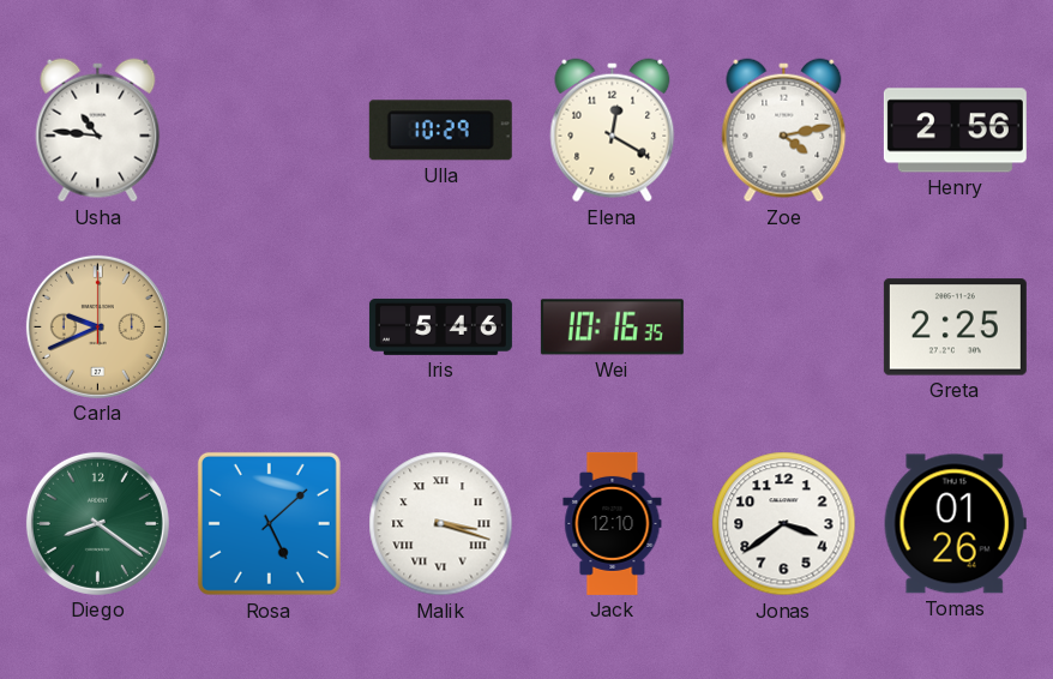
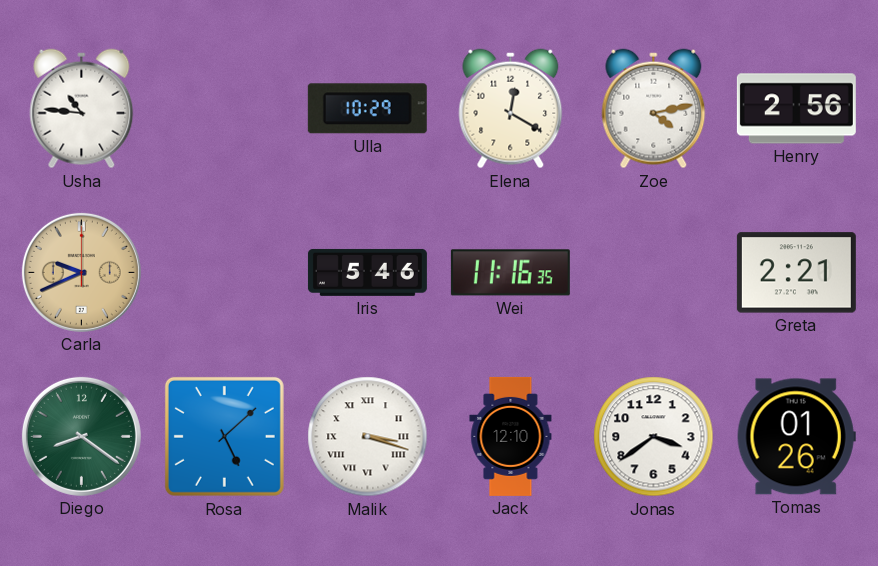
Wei: 10:16 -> 11:16
Greta: 2:25 -> 2:21
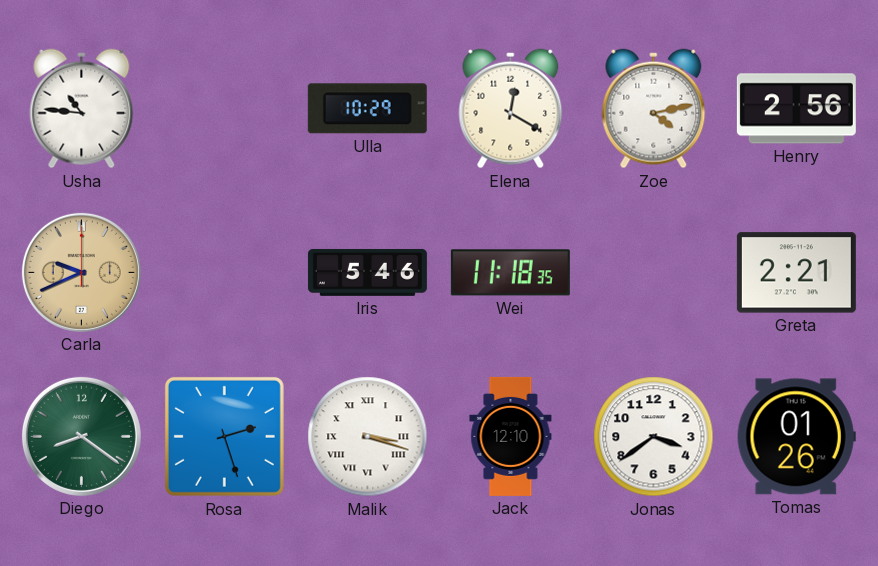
Wei: 11:16 -> 11:18
Rosa: 5:08 -> 2:27
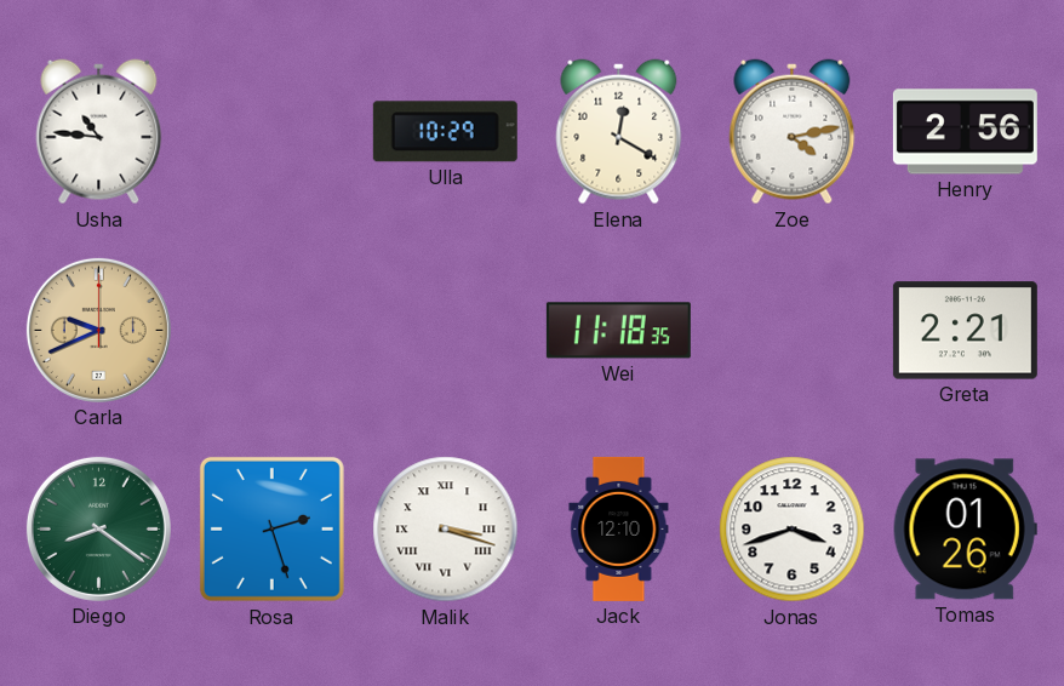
Iris: 5:46 -> none
Jonas: 3:39 -> 3:42
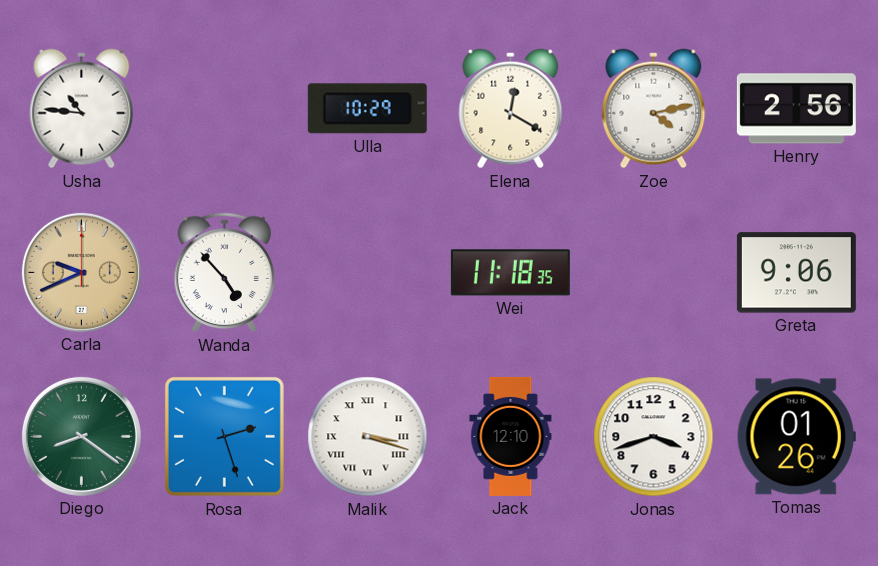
Wanda: none -> 4:53
Greta: 2:21 -> 9:06
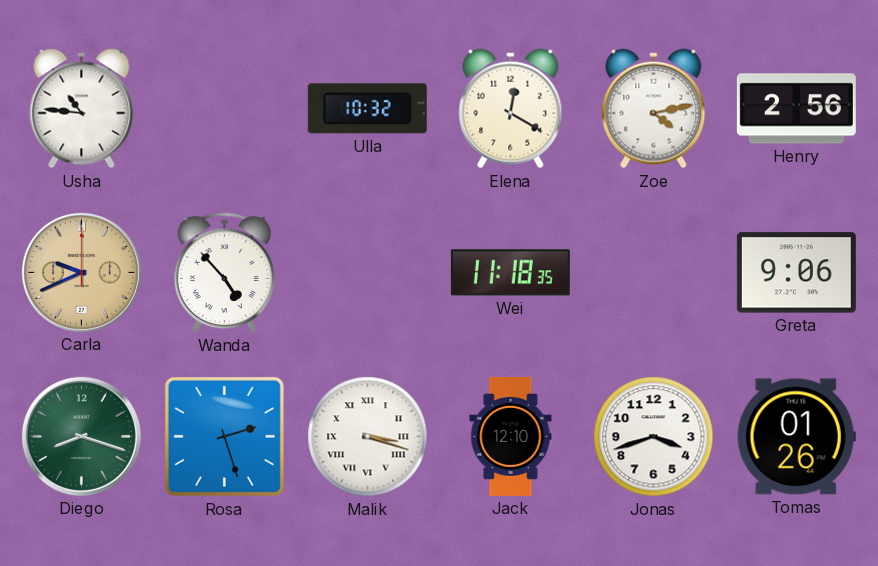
Ulla: 10:29 -> 10:32
Diego: 8:21 -> 8:18
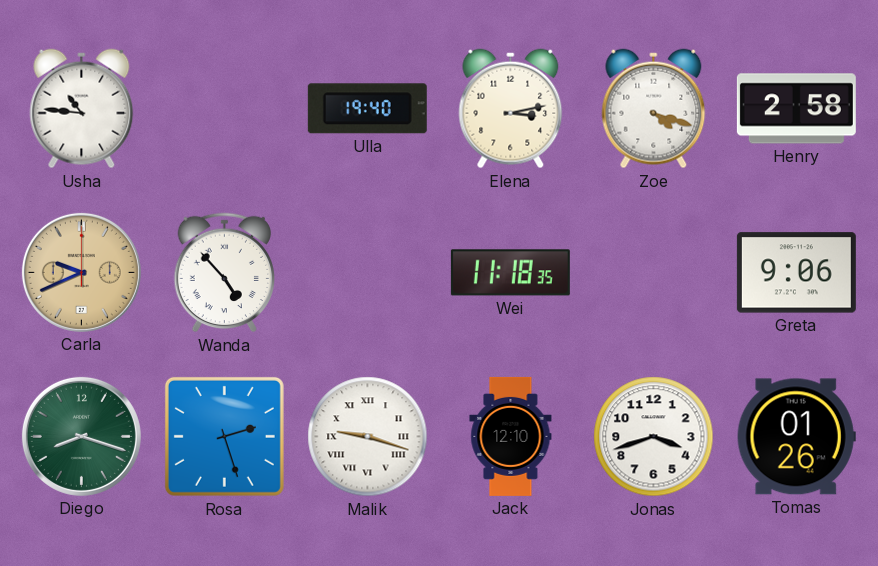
Ulla: 10:32 -> 19:40
Elena: 12:20 -> 3:13
Zoe: 4:13 -> 4:18
Henry: 2:56 -> 2:58
Malik: 3:18 -> 9:18
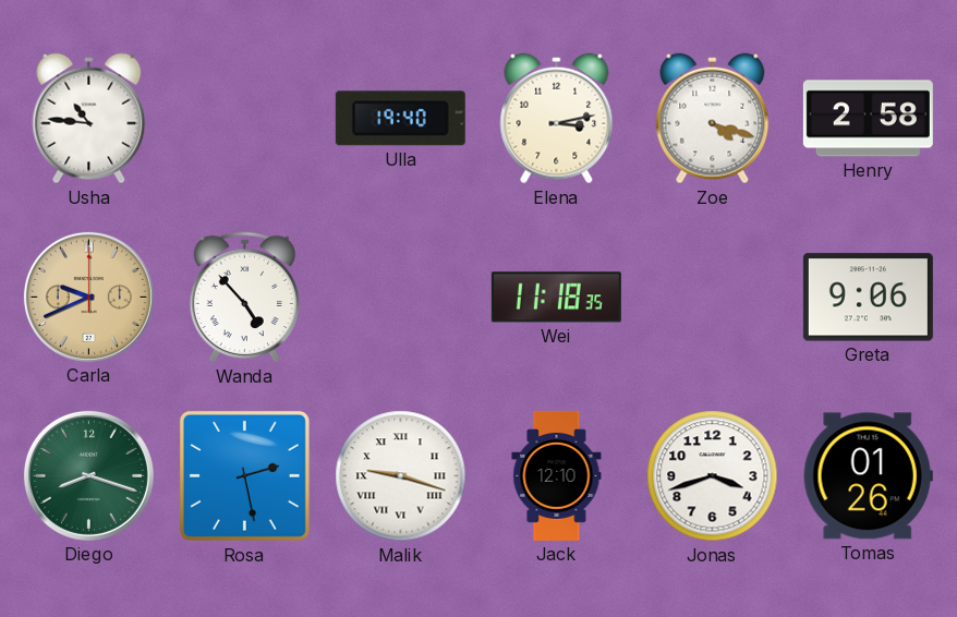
Rosa: 2:27 -> 2:28
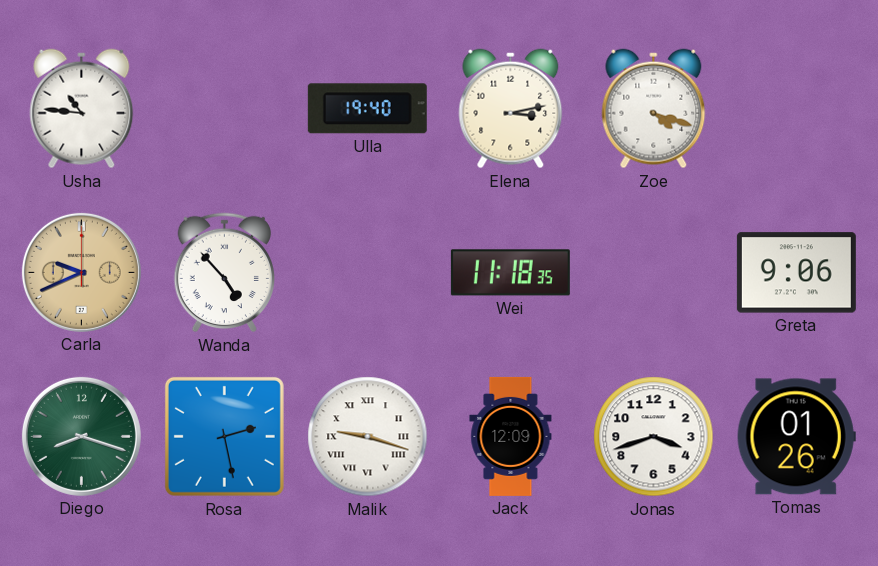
Henry: 2:58 -> none
Jack: 12:10 -> 12:09
